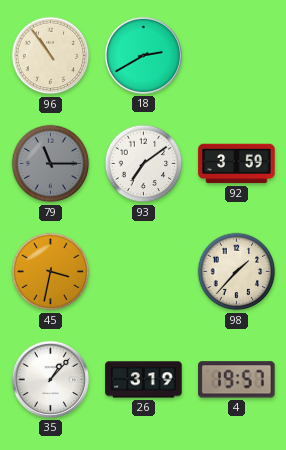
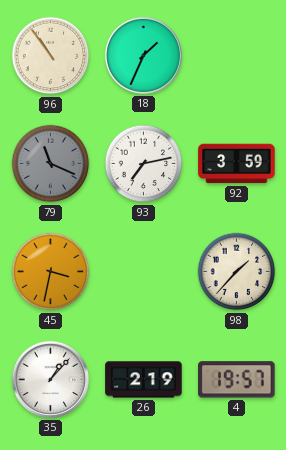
18: 2:40 -> 1:34
79: 11:15 -> 11:19
93: 7:09 -> 7:13
26: 3:19 -> 2:19
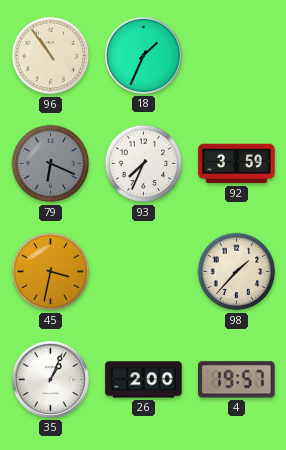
79: 11:19 -> 6:19
93: 7:13 -> 7:34
35: 1:07 -> 1:04
26: 2:19 -> 2:00
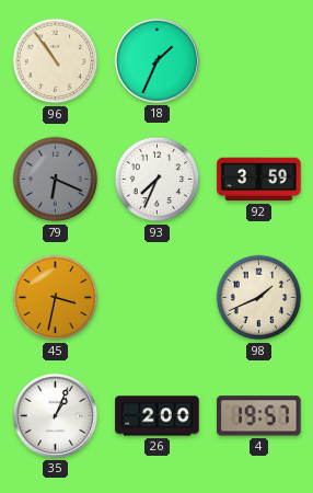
98: 1:37 -> 1:41
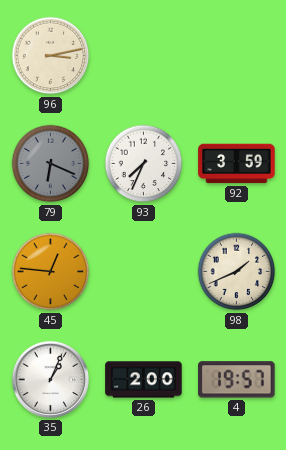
96: 10:54 -> 3:13
18: 1:34 -> none
45: 3:32 -> 12:46
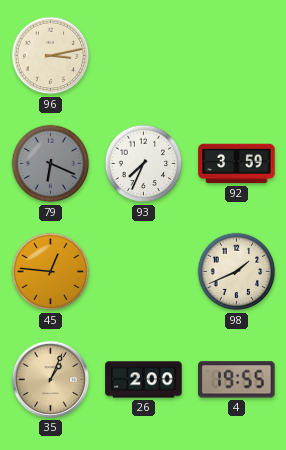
35 dial: white -> champagne
4: 19:57 -> 19:55
